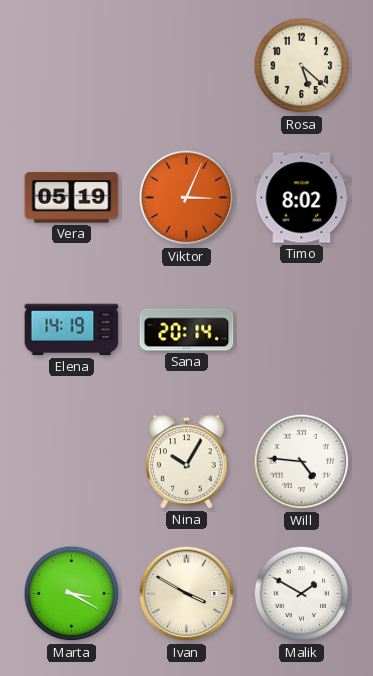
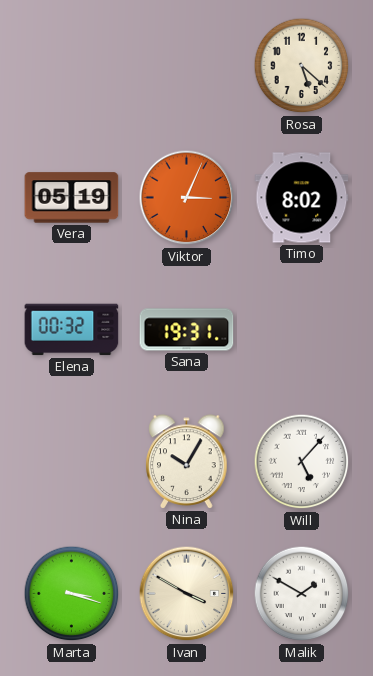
Elena: 14:19 -> 00:32
Sana: 20:14 -> 19:31
Will: 4:46 -> 5:07
Marta: 3:20 -> 3:18
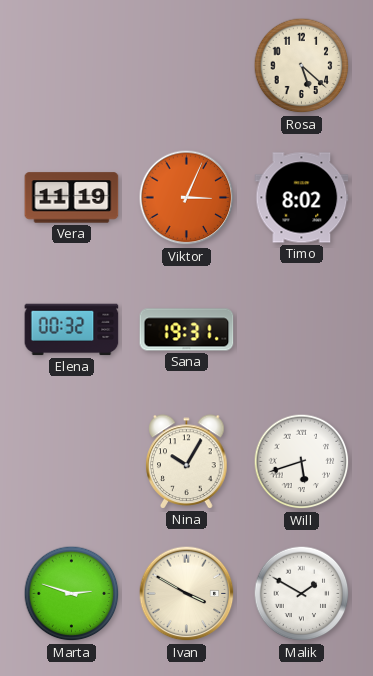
Vera: 05:19 -> 11:19
Will: 5:07 -> 5:42
Marta: 3:18 -> 2:48
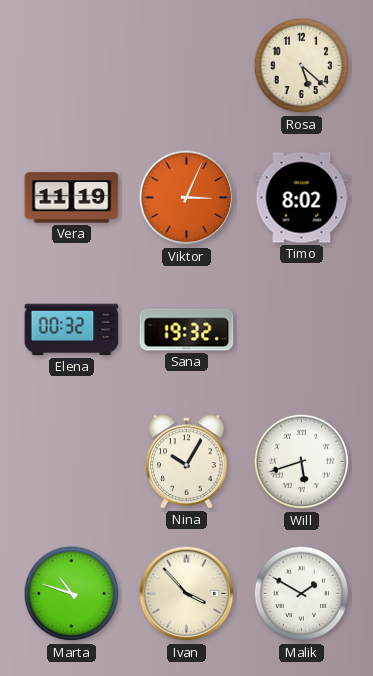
Sana: 19:31 -> 19:32
Marta: 2:48 -> 10:48
Ivan: 3:50 -> 3:53
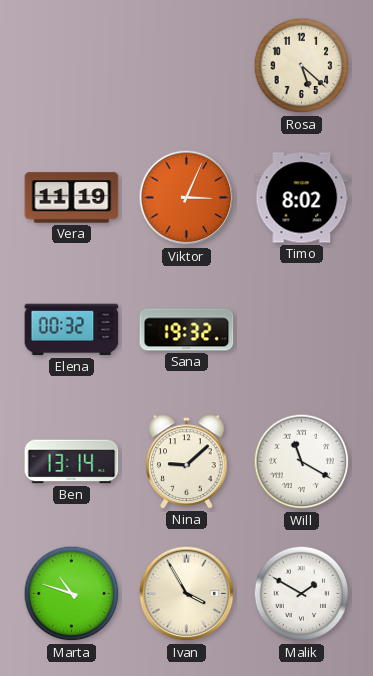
Ben: none -> 13:14
Nina: 10:05 -> 9:08
Will: 5:42 -> 11:20
Ivan: 3:53 -> 3:55
